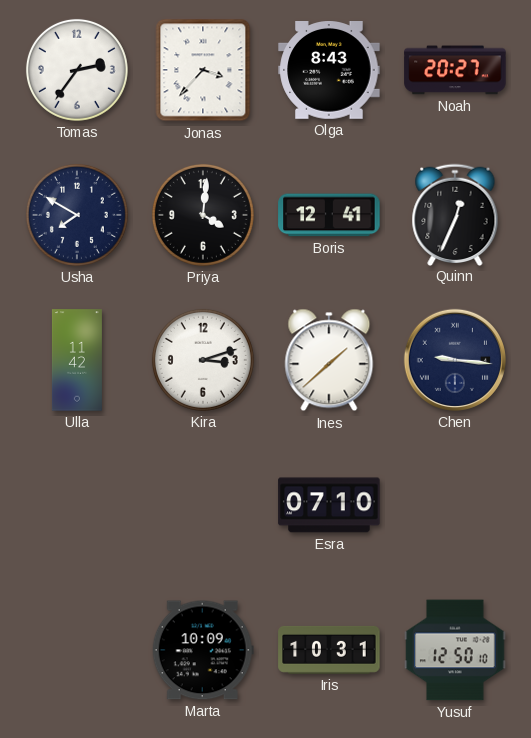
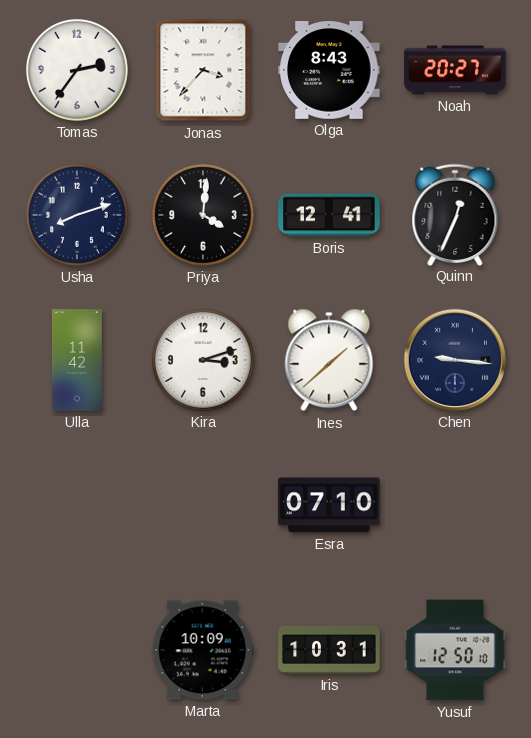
Usha: 7:50 -> 8:12
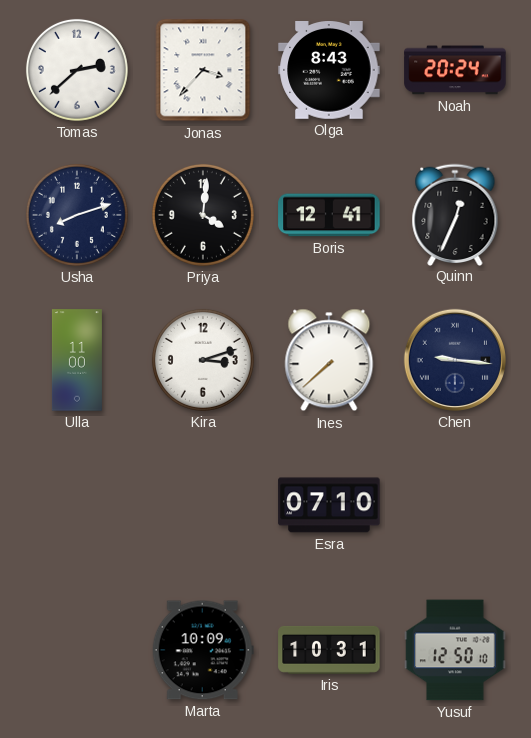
Tomas: 2:36 -> 2:38
Noah: 20:27 -> 20:24
Ulla: 11:42 -> 11:00
Ines: 1:38 -> 7:38
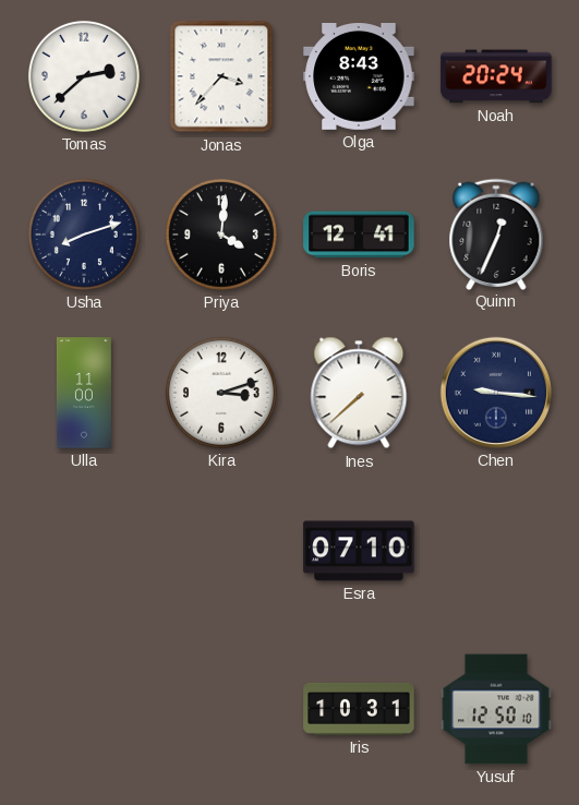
Marta: 10:09 -> none
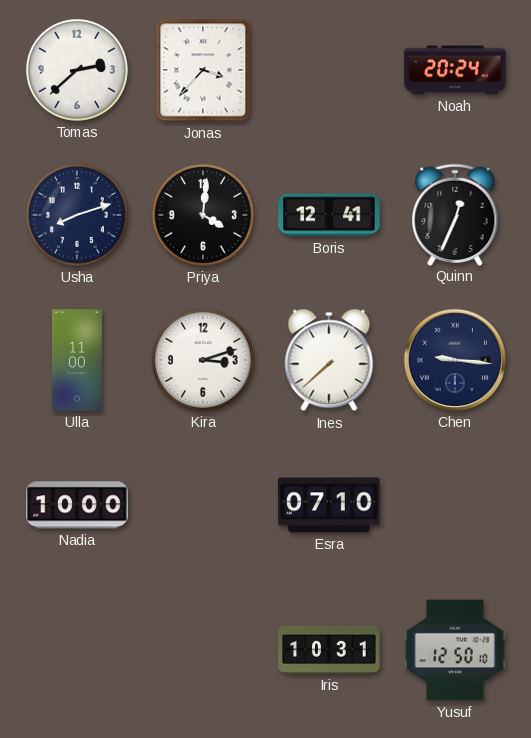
Olga: 8:43 -> none
Nadia: none -> 10:00
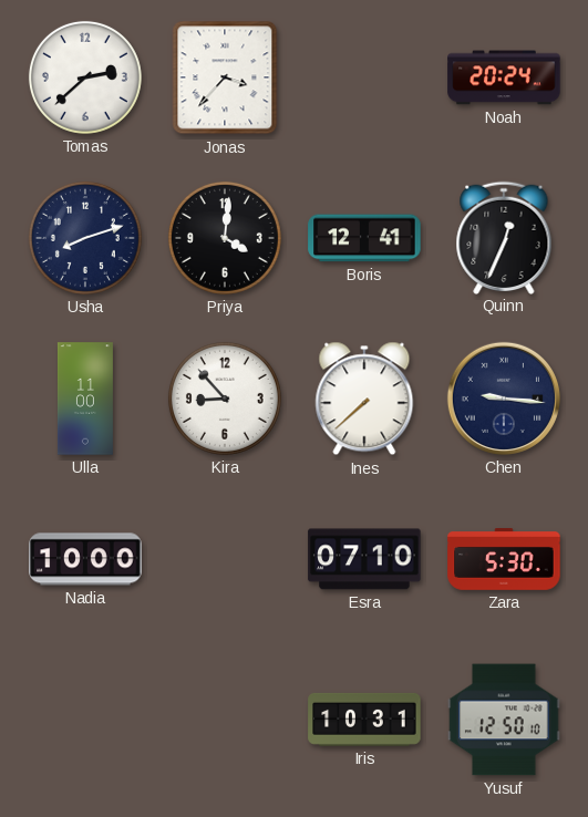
Kira: 3:12 -> 8:53
Zara: none -> 5:30
